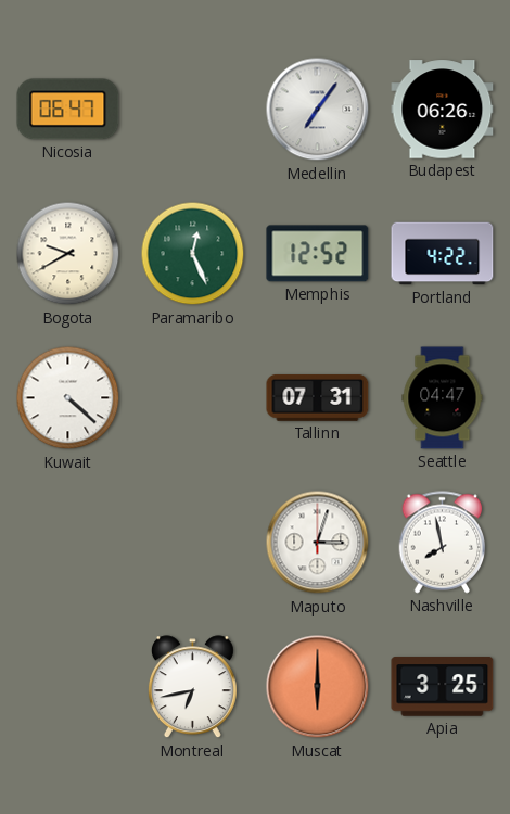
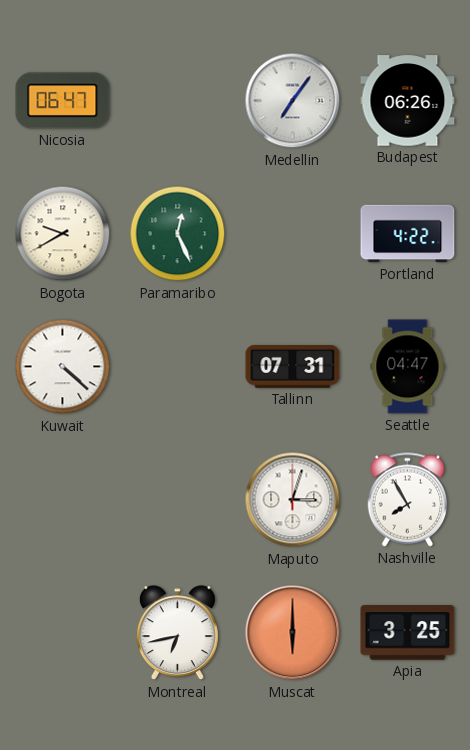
Memphis: 12:52 -> none
Nashville: 7:58 -> 7:55
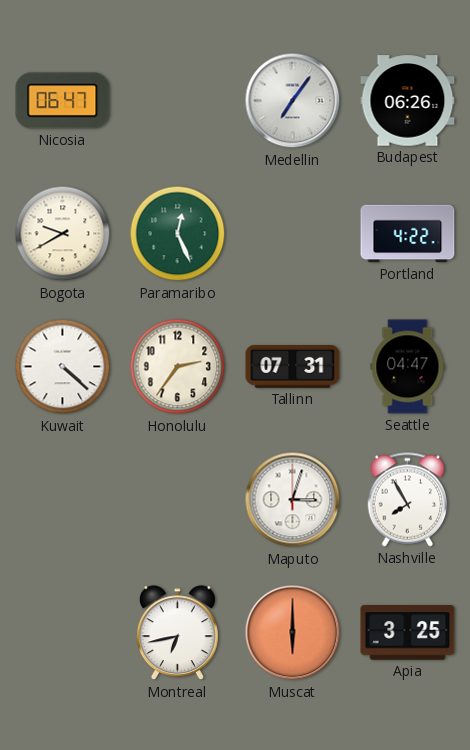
Honolulu: none -> 2:36
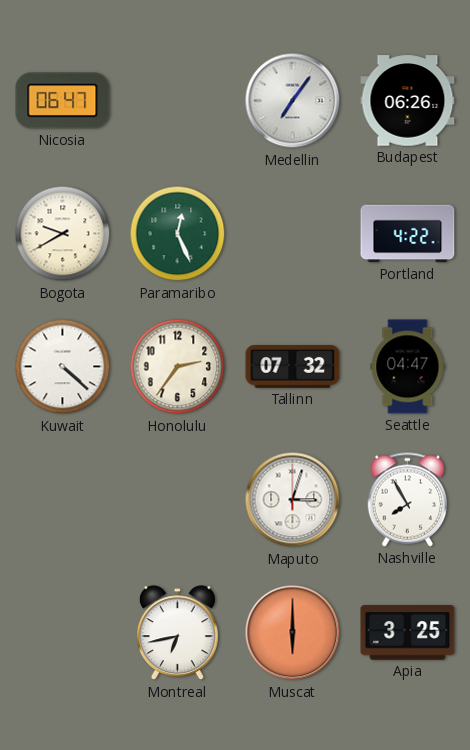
Tallinn: 07:31 -> 07:32
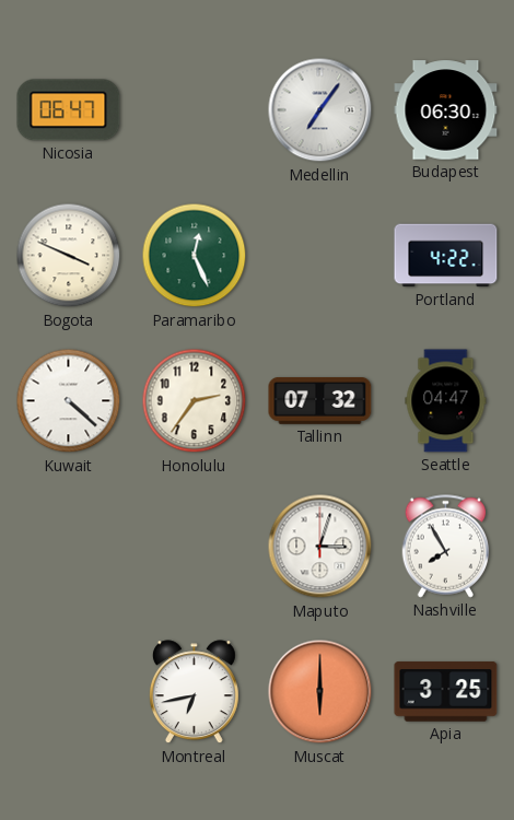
Budapest: 06:26 -> 06:30
Bogota: 9:40 -> 3:49
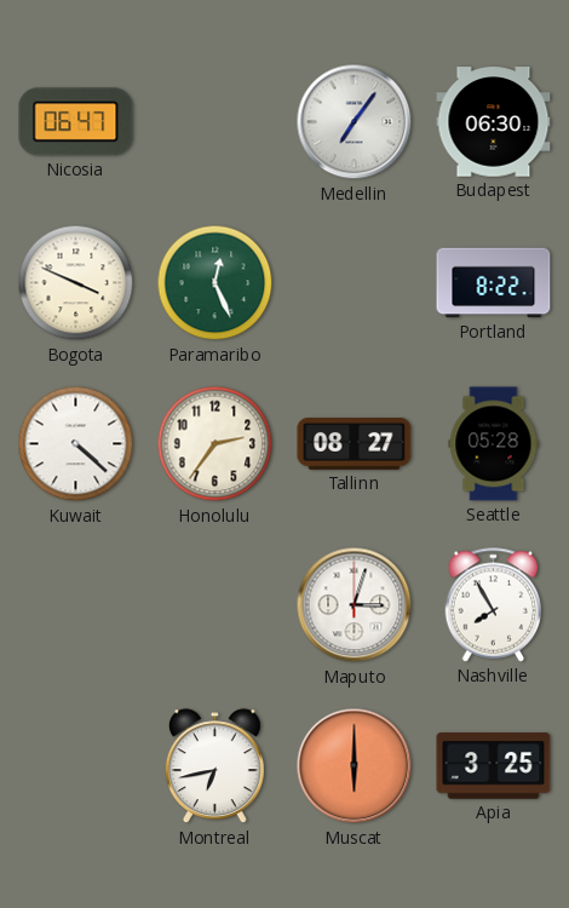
Portland: 4:22 -> 8:22
Tallinn: 07:32 -> 08:27
Seattle: 04:47 -> 05:28
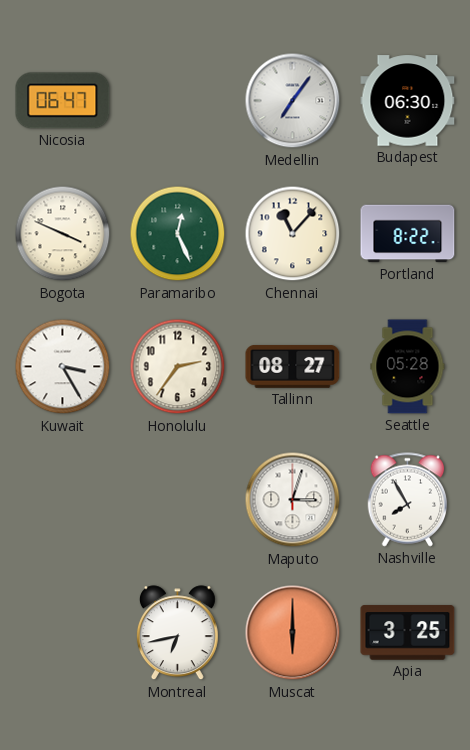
Chennai: none -> 11:07
Kuwait: 4:22 -> 3:25
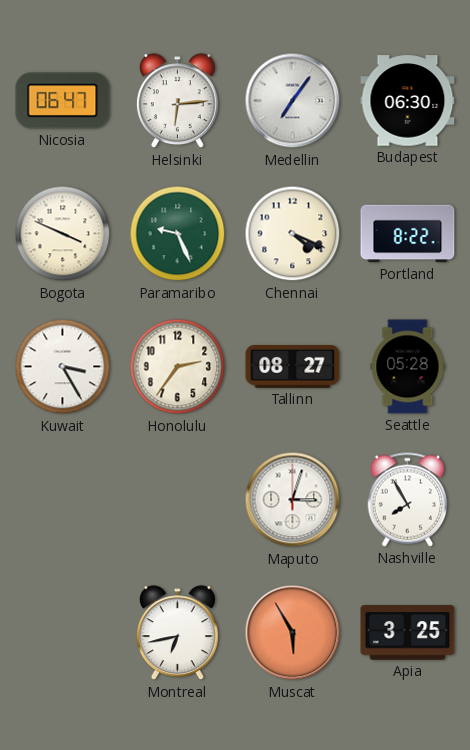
Helsinki: none -> 6:14
Paramaribo: 12:26 -> 9:26
Chennai: 11:07 -> 4:19
Muscat: 6:00 -> 5:55
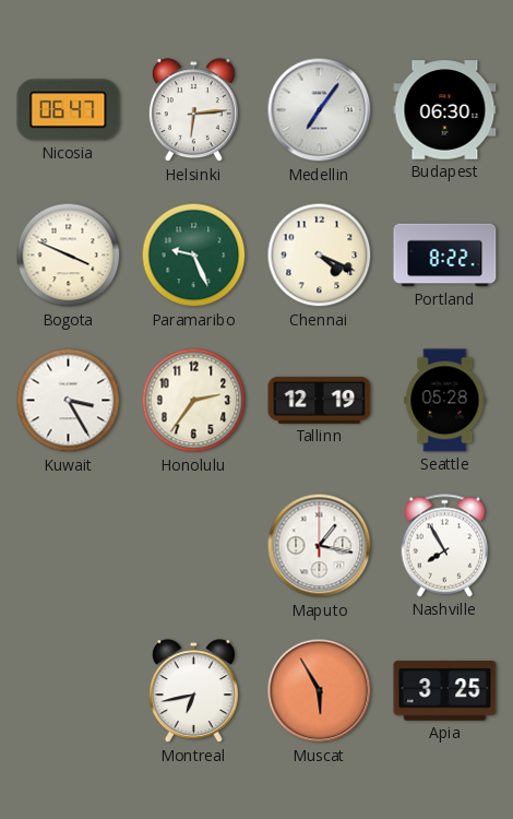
Tallinn: 08:27 -> 12:19
Maputo: 3:03 -> 1:17
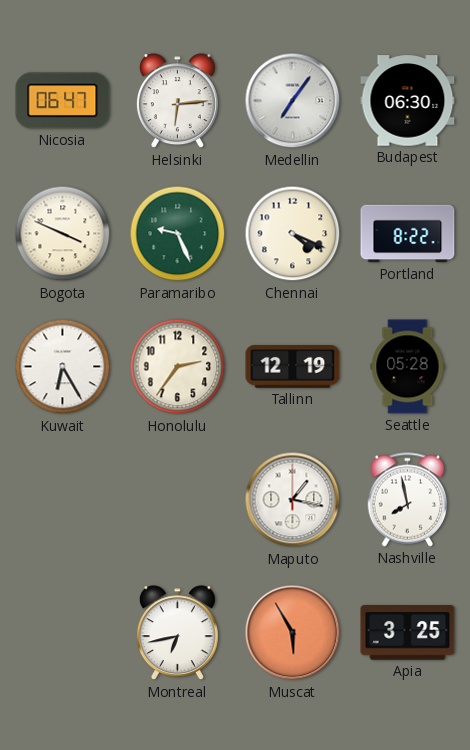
Kuwait: 3:25 -> 6:25
Nashville: 7:55 -> 7:58
